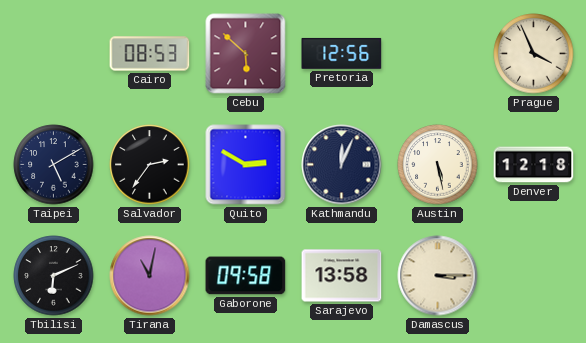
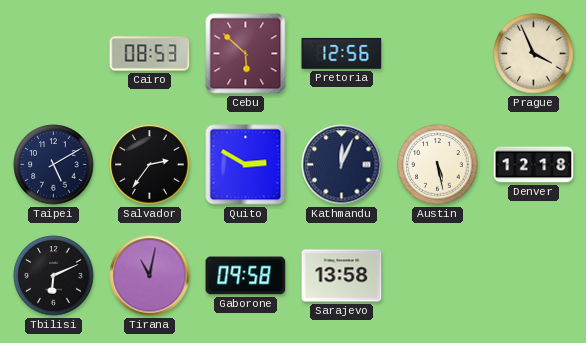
Damascus: 3:15 -> none
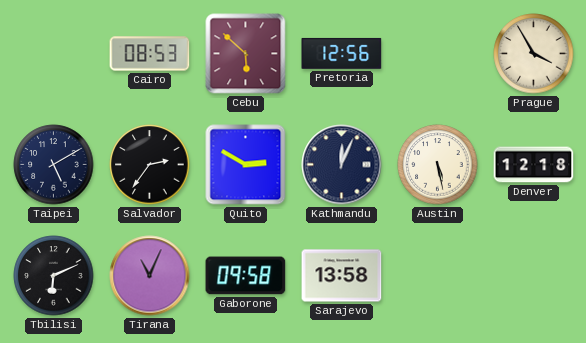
Prague: 3:56 -> 3:55
Tirana: 11:02 -> 11:04
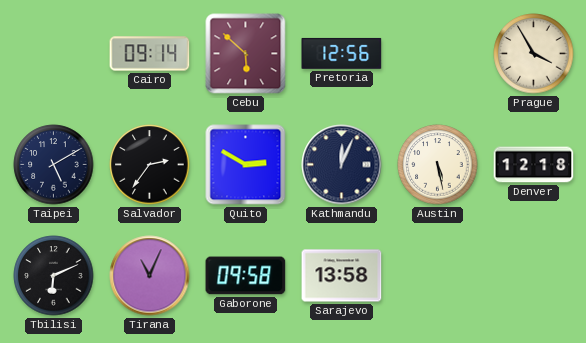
Cairo: 08:53 -> 09:14
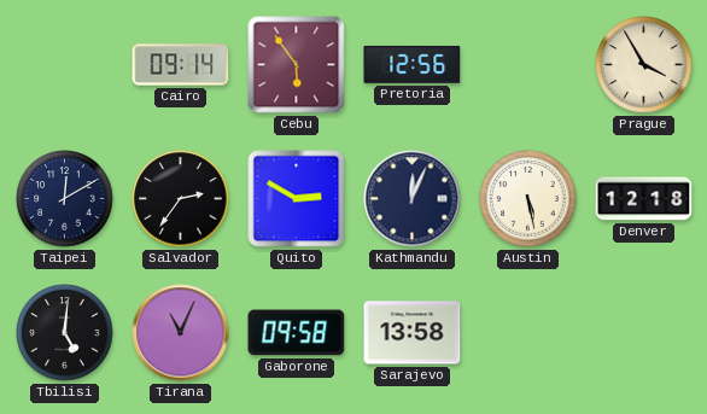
Cebu: 5:52 -> 5:54
Taipei: 5:10 -> 12:10
Tbilisi: 6:11 -> 5:01
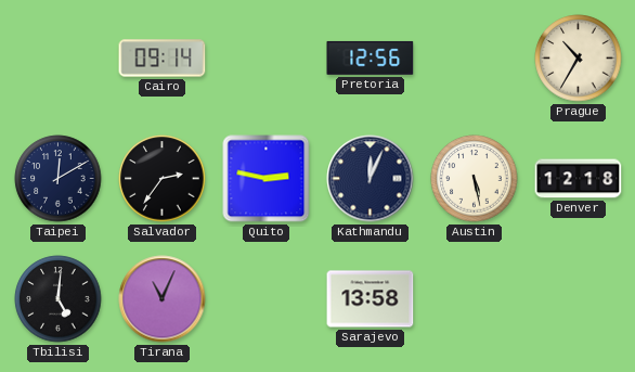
Cebu: 5:54 -> none
Prague: 3:55 -> 10:35
Quito: 2:50 -> 2:47
Gaborone: 09:58 -> none
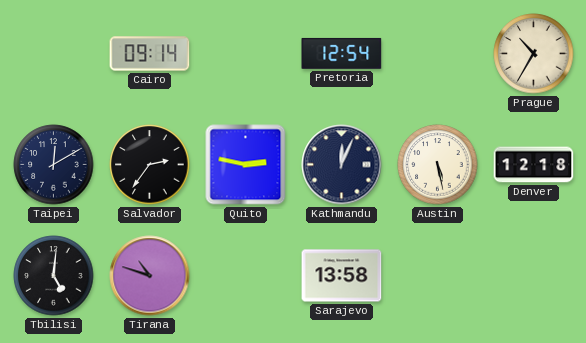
Pretoria: 12:56 -> 12:54
Tirana: 11:04 -> 10:48
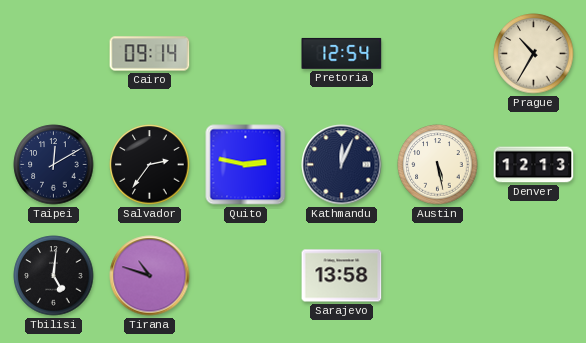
Denver: 12:18 -> 12:13
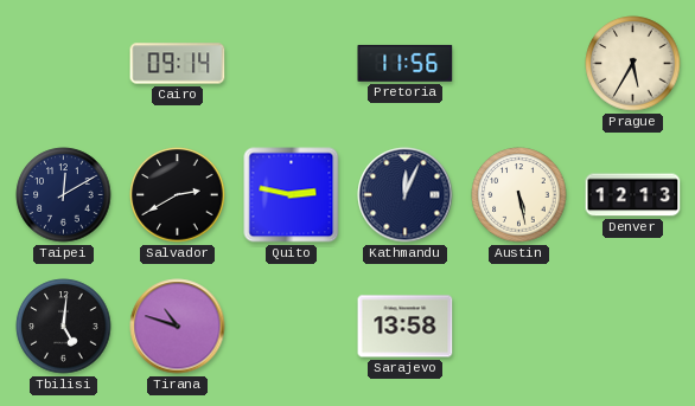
Pretoria: 12:54 -> 11:56
Prague: 10:35 -> 5:35
Salvador: 2:36 -> 2:40
